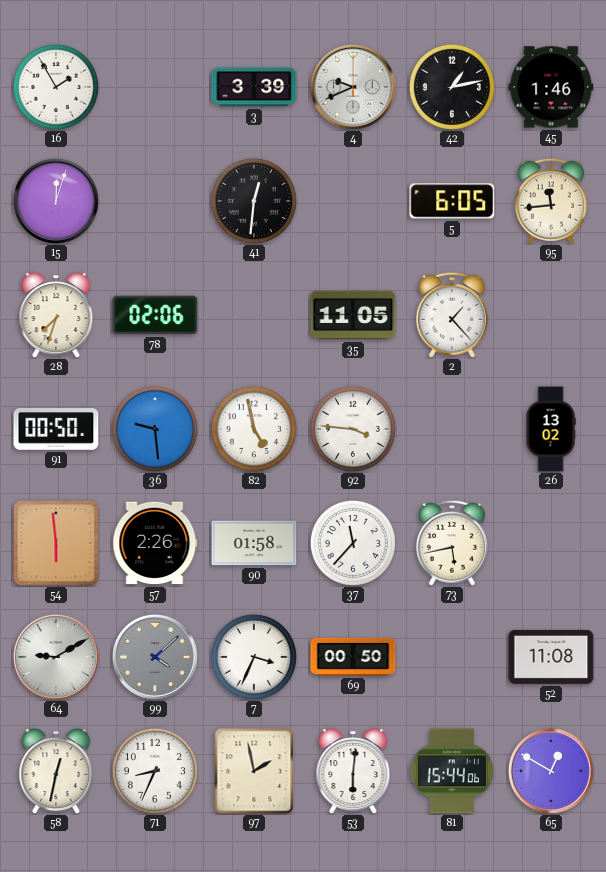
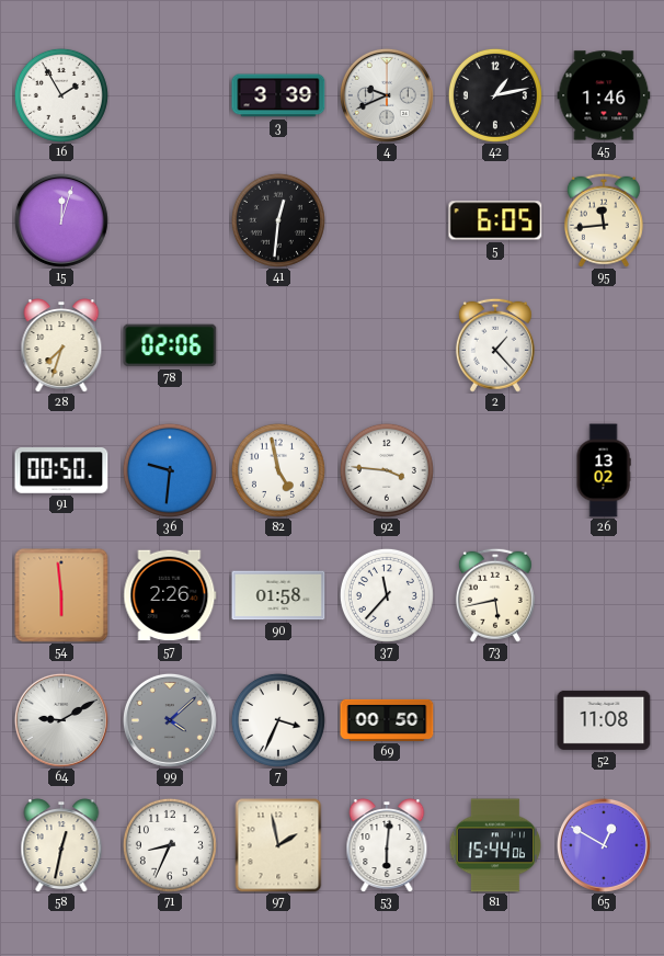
35: 11:05 -> none
36: 9:29 -> 9:31
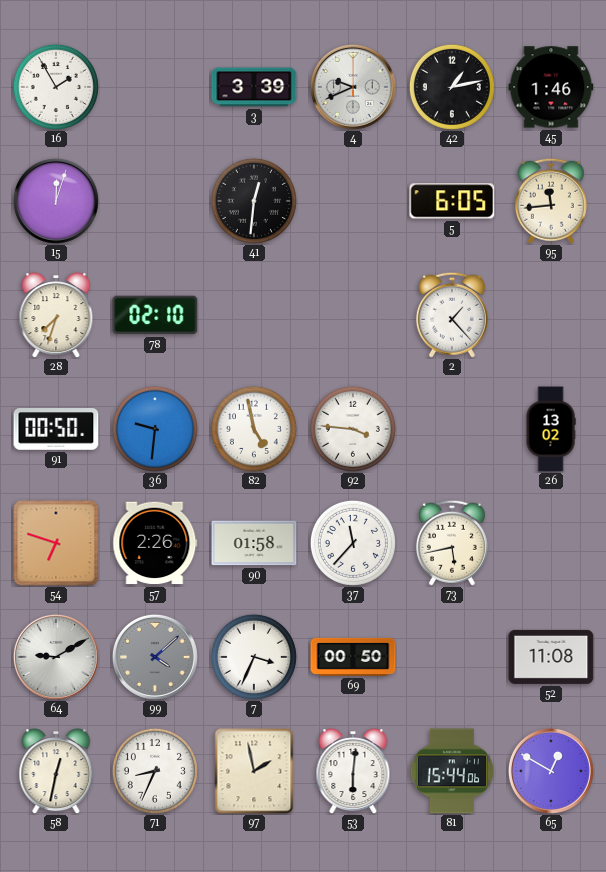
78: 02:06 -> 02:10
54: 5:59 -> 6:48
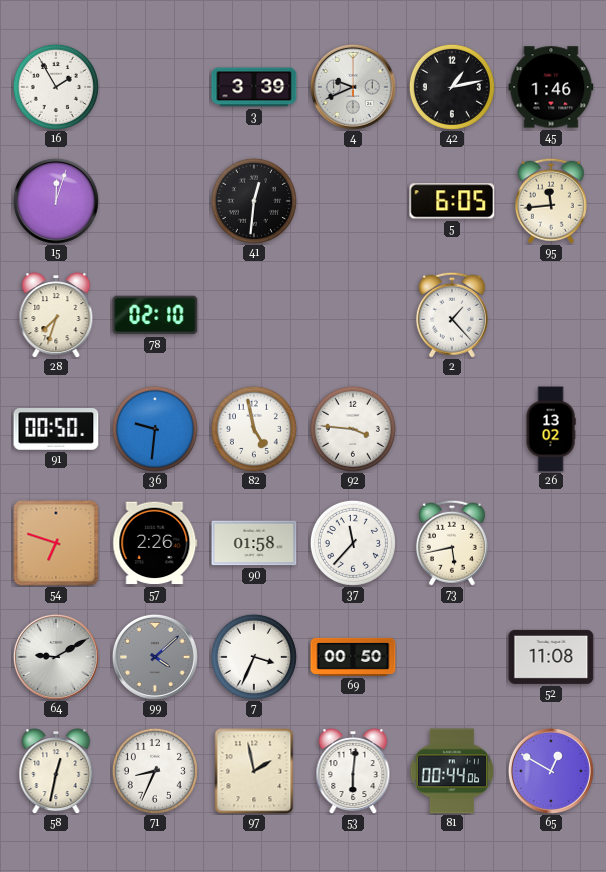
81: 15:44 -> 00:44
